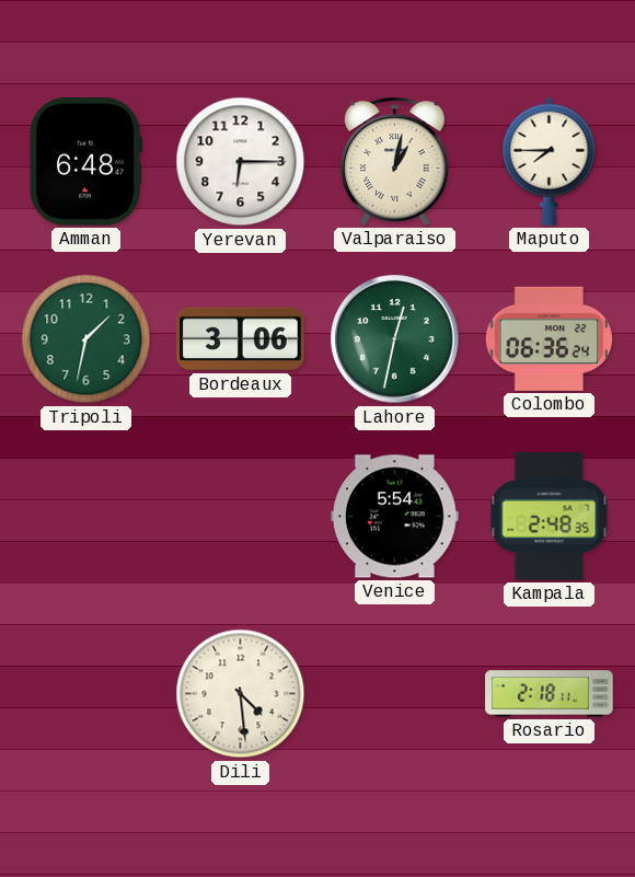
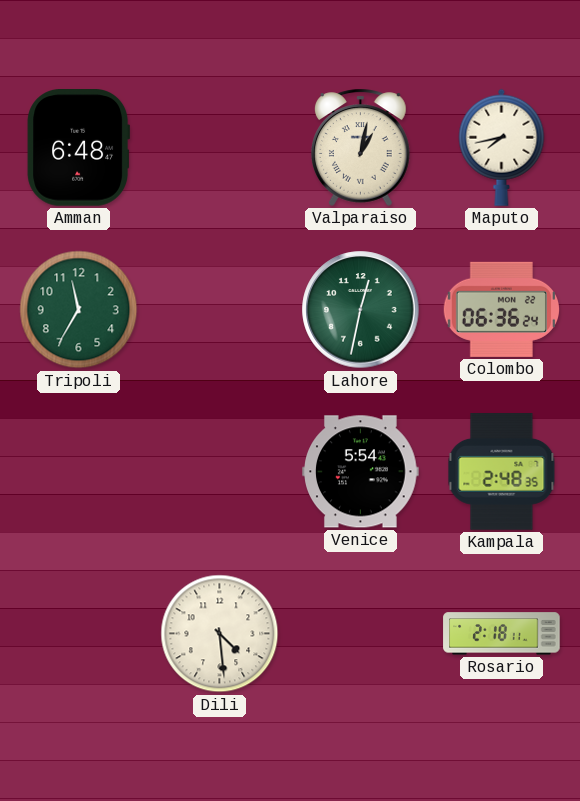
Yerevan: 6:15 -> none
Maputo: 7:45 -> 7:43
Tripoli: 1:32 -> 11:35
Bordeaux: 3:06 -> none
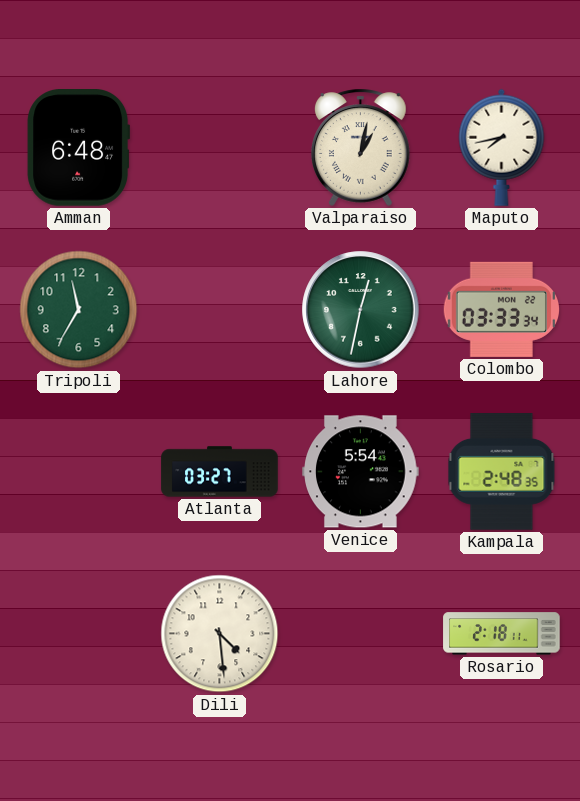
Colombo: 06:36 -> 03:33
Atlanta: none -> 03:27
